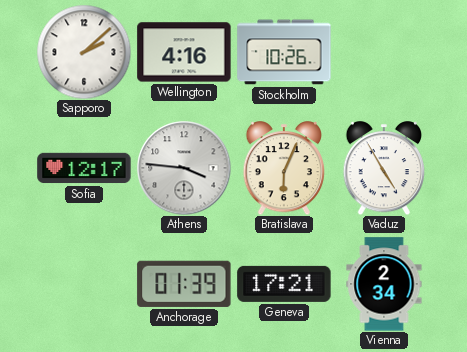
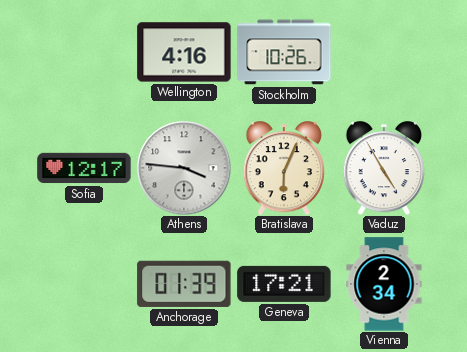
Sapporo: 2:08 -> none
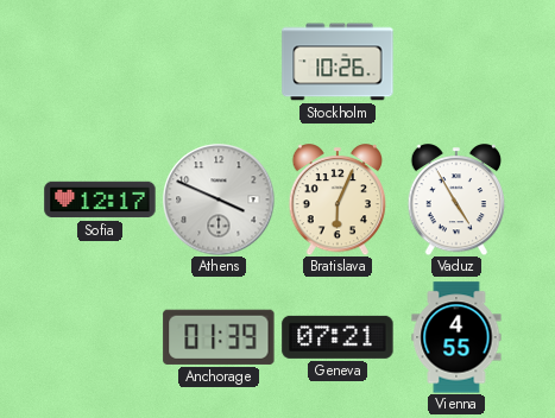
Wellington: 4:16 -> none
Athens: 3:46 -> 3:49
Geneva: 17:21 -> 07:21
Vienna: 2:34 -> 4:55
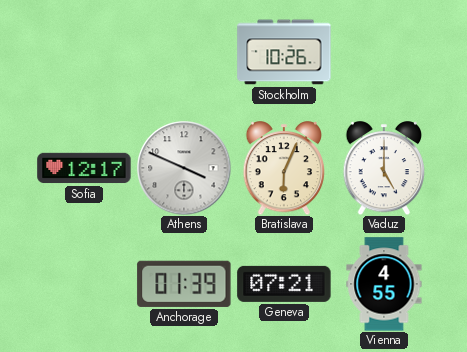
Vaduz: 4:55 -> 5:00
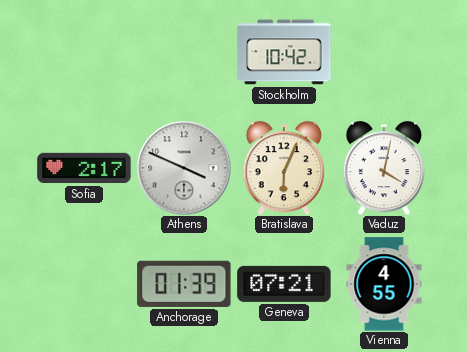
Stockholm: 10:26 -> 10:42
Sofia: 12:17 -> 2:17
Vaduz: 5:00 -> 4:02
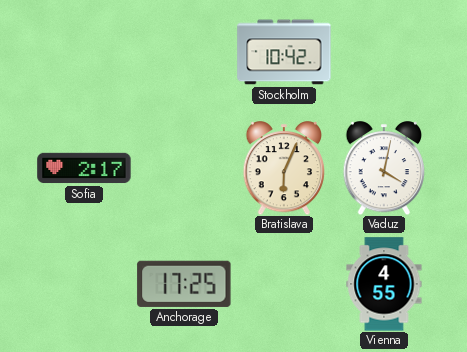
Athens: 3:49 -> none
Anchorage: 01:39 -> 17:25
Geneva: 07:21 -> none
